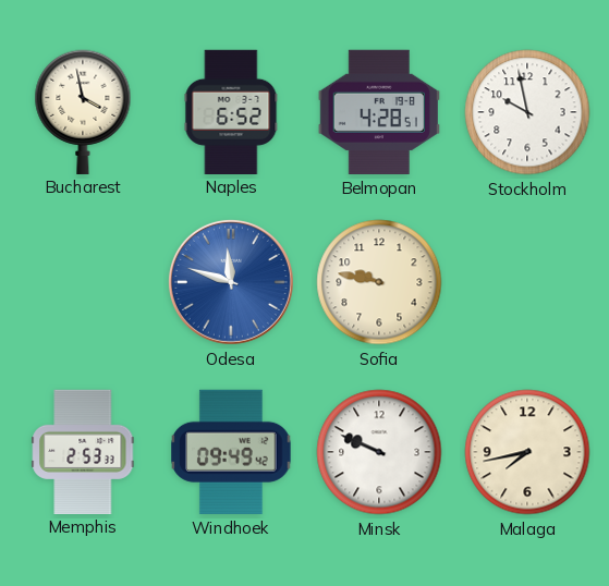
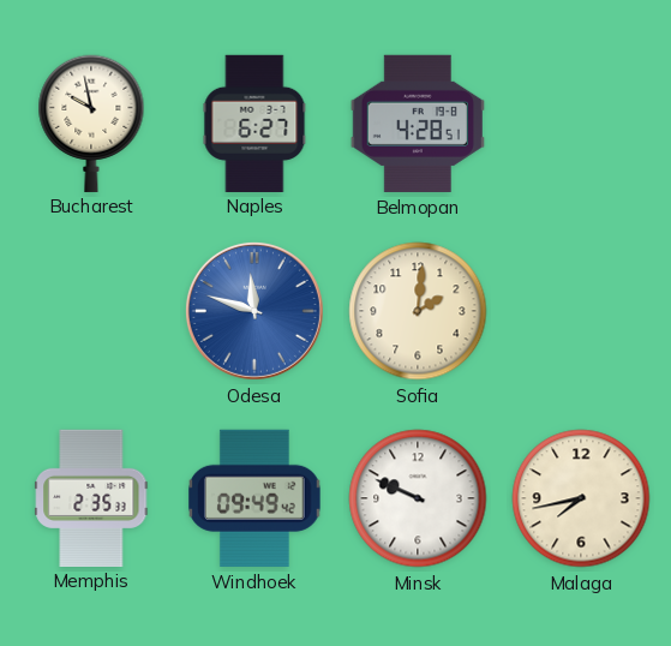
Bucharest: 3:58 -> 9:58
Naples: 6:52 -> 6:27
Stockholm: 9:58 -> none
Sofia: 9:47 -> 2:01
Memphis: 2:53 -> 2:35
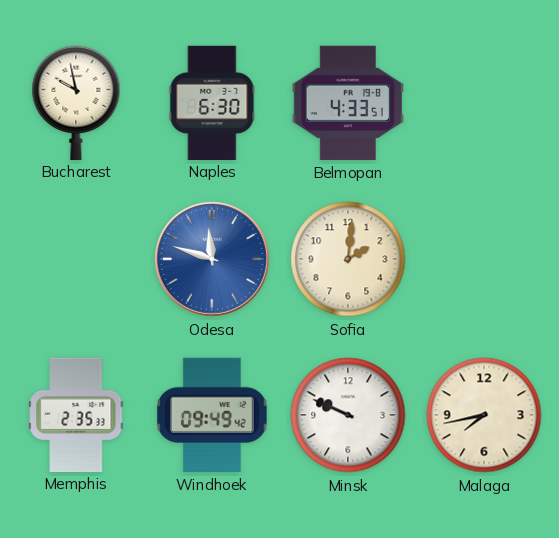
Naples: 6:27 -> 6:30
Belmopan: 4:28 -> 4:33
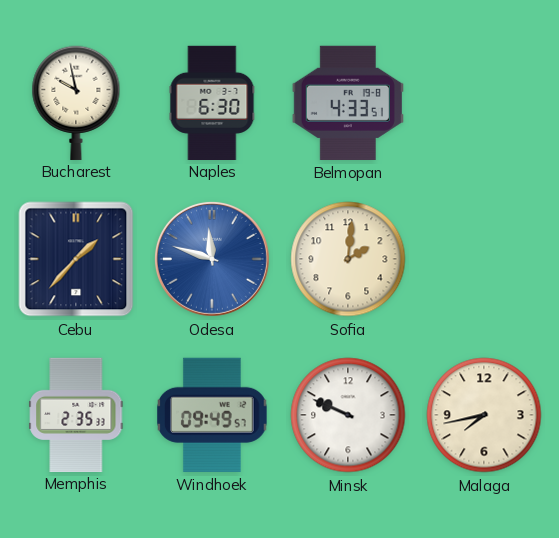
Cebu: none -> 1:37
Windhoek: 09:49:42 -> 09:49:57
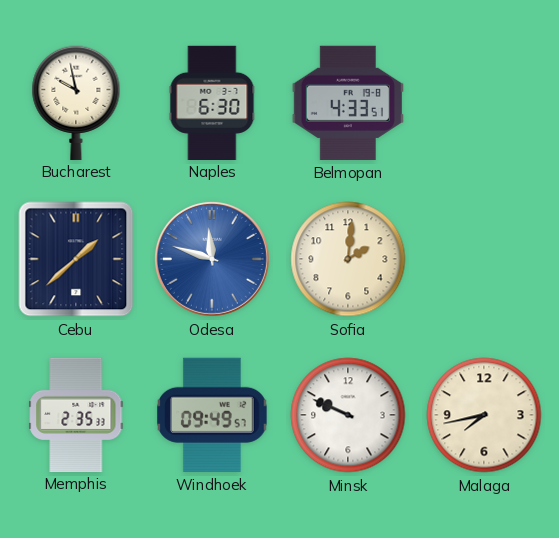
Cebu: 1:37 -> 1:38
